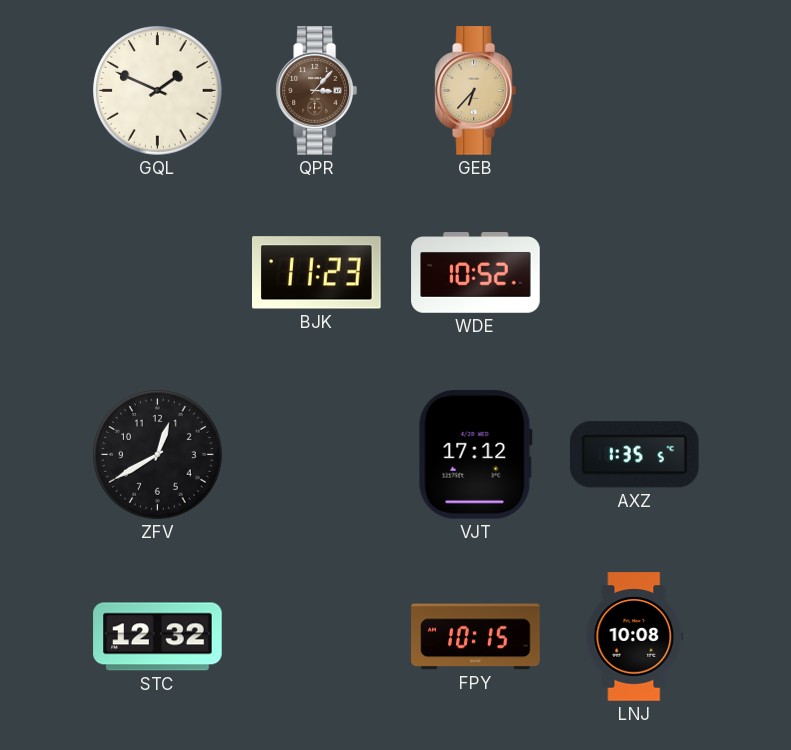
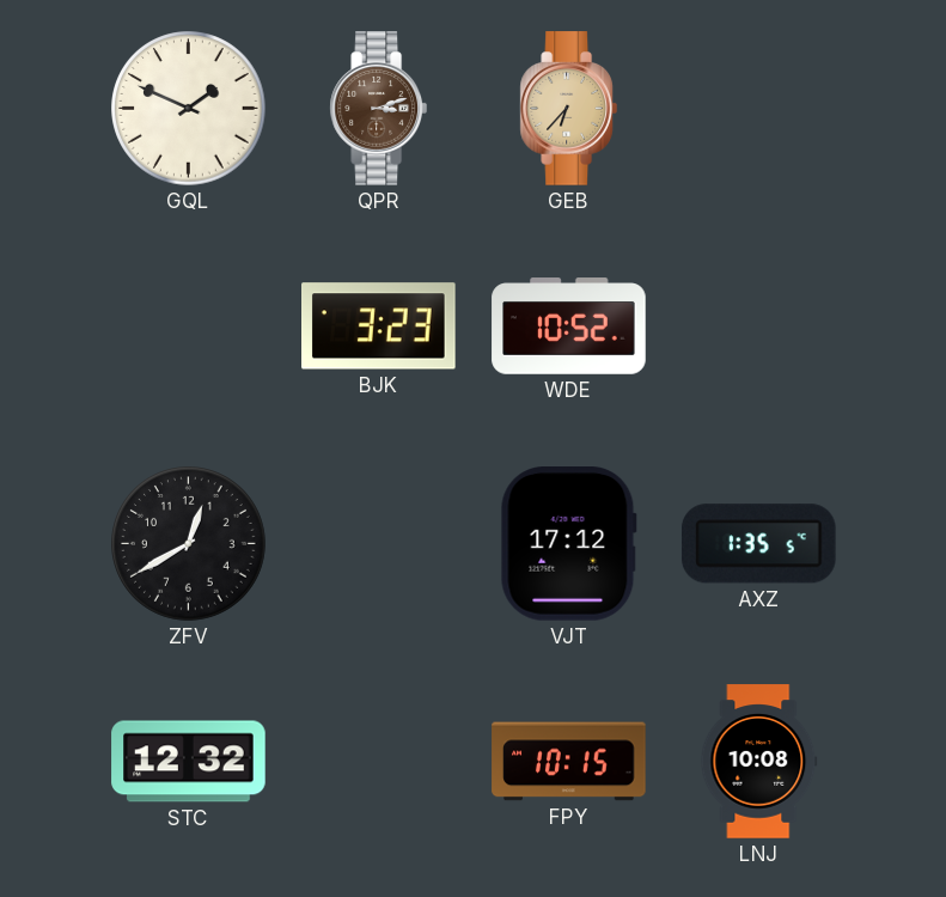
QPR: 3:07 -> 3:12
BJK: 11:23 -> 3:23
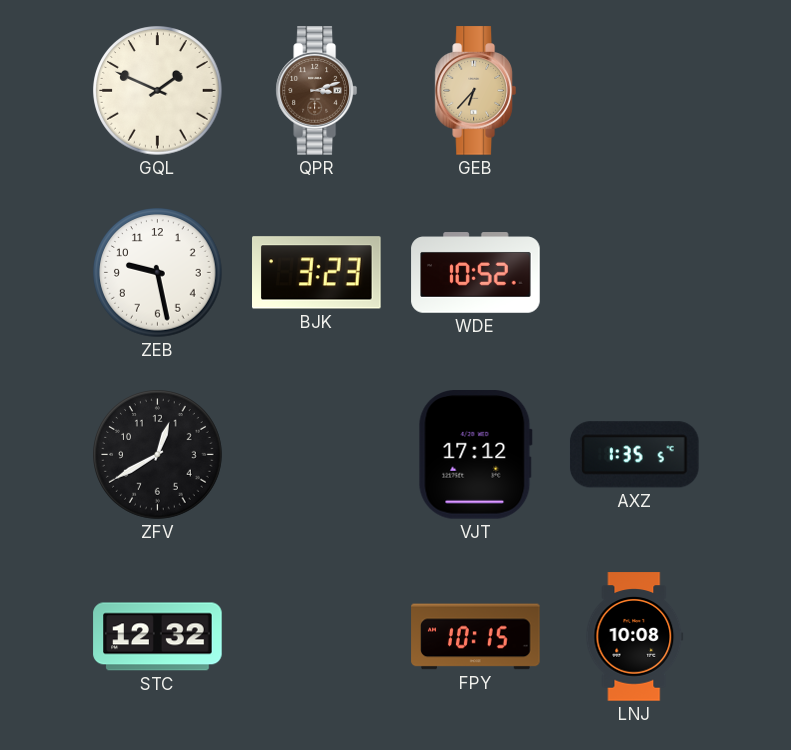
ZEB: none -> 9:28
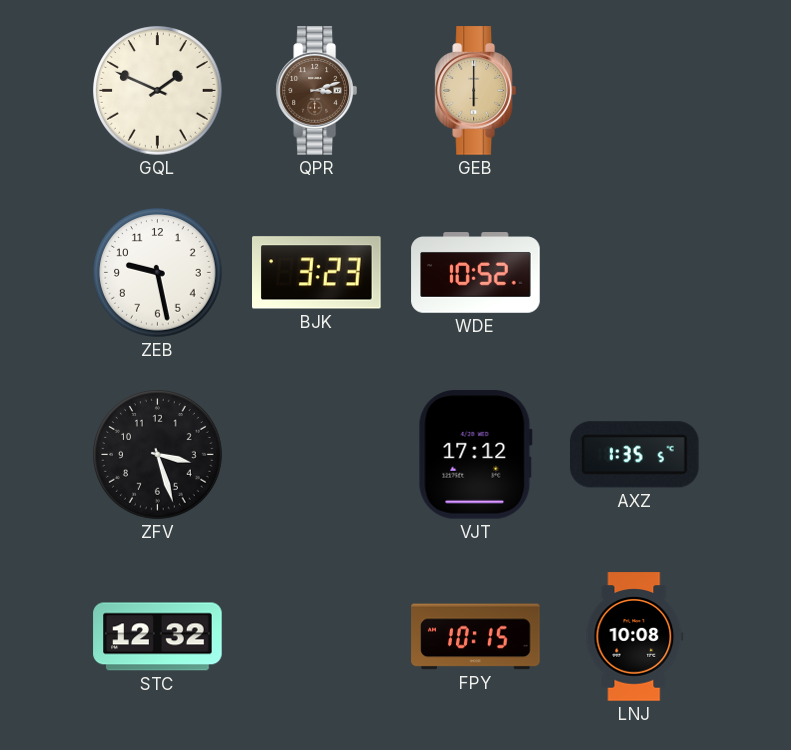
GEB: 6:37 -> 6:00
ZFV: 12:40 -> 3:27
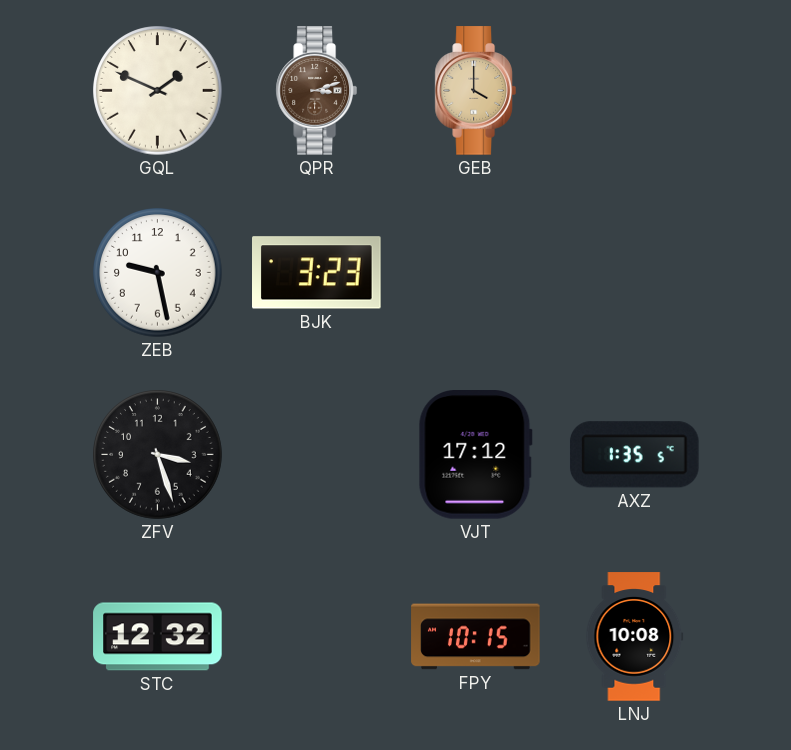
GEB: 6:00 -> 4:00
WDE: 10:52 -> none
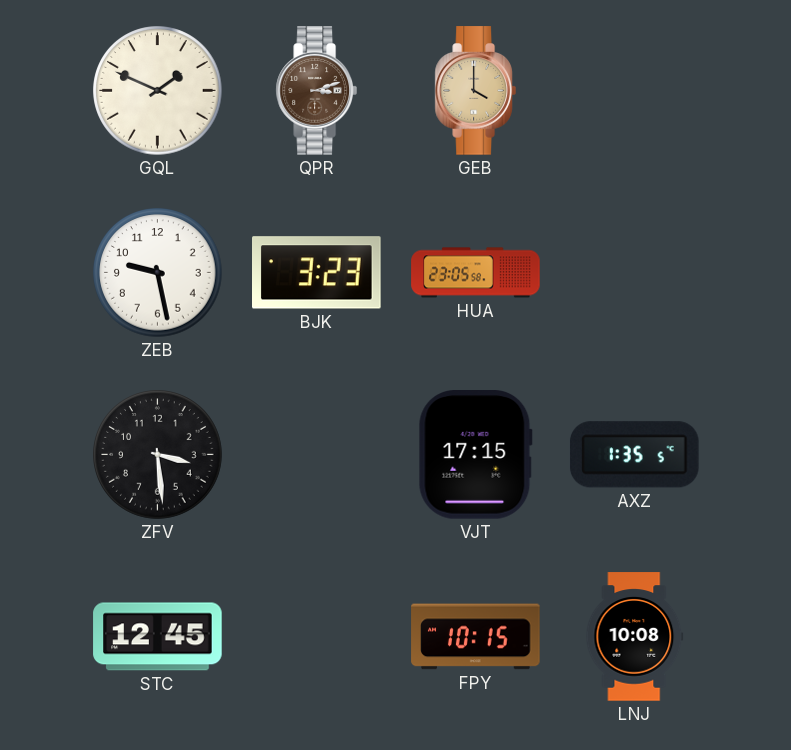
HUA: none -> 23:05
ZFV: 3:27 -> 3:29
VJT: 17:12 -> 17:15
STC: 12:32 -> 12:45
